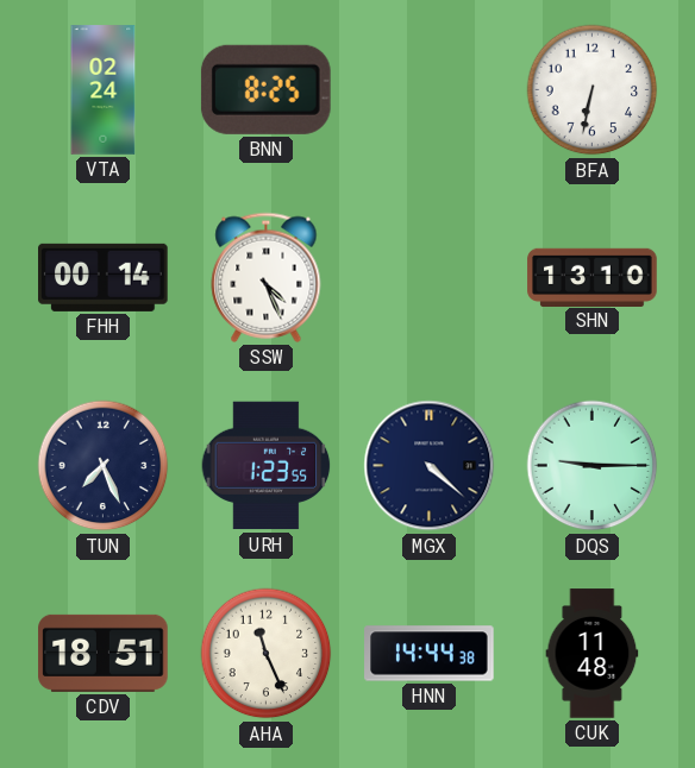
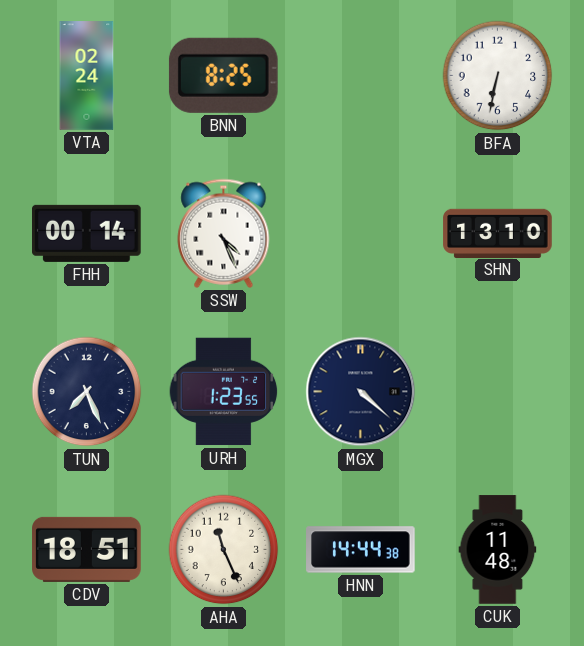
DQS: 9:15 -> none
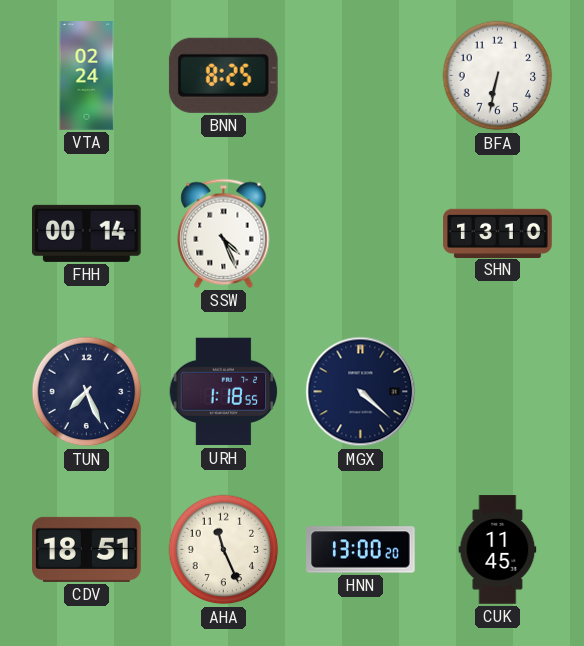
URH: 1:23 -> 1:18
HNN: 14:44 -> 13:00
CUK: 11:48 -> 11:45
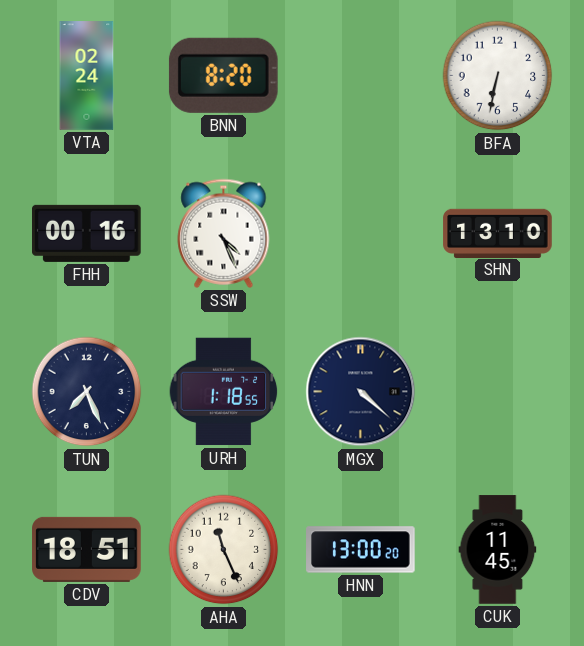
BNN: 8:25 -> 8:20
FHH: 00:14 -> 00:16
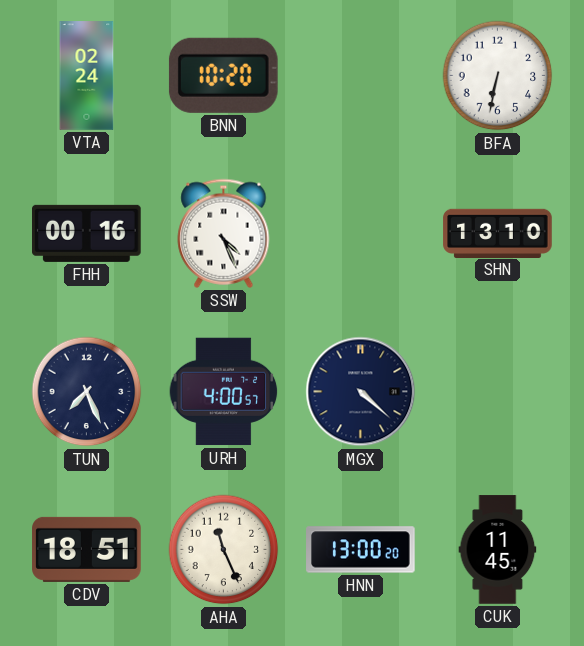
BNN: 8:20 -> 10:20
URH: 1:18 -> 4:00
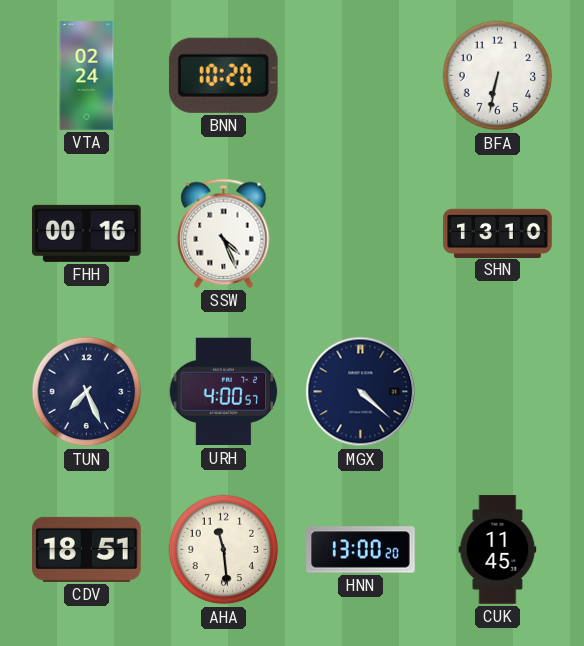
AHA: 11:26 -> 11:29
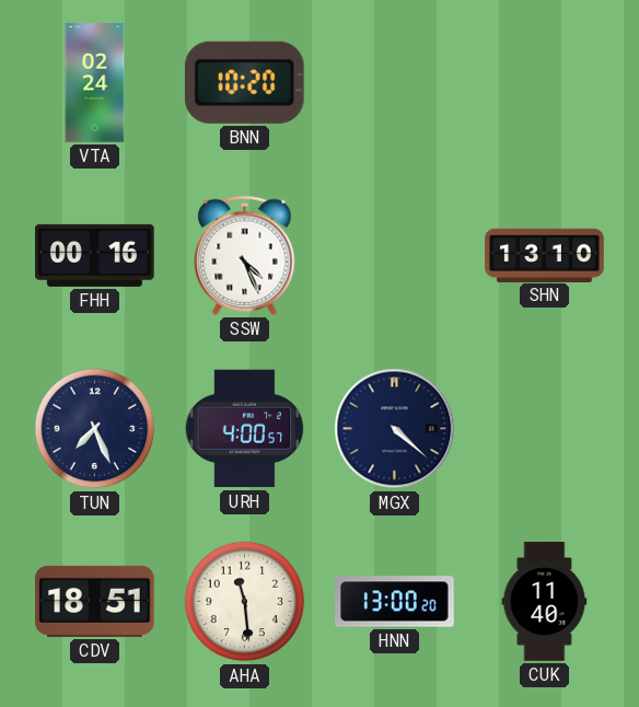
BFA: 6:32 -> none
CUK: 11:45 -> 11:40
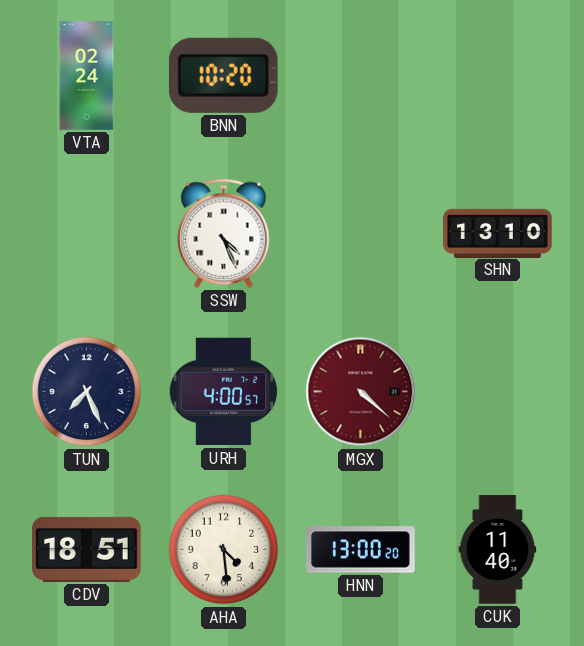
FHH: 00:16 -> none
MGX dial: navy -> burgundy
AHA: 11:29 -> 4:29
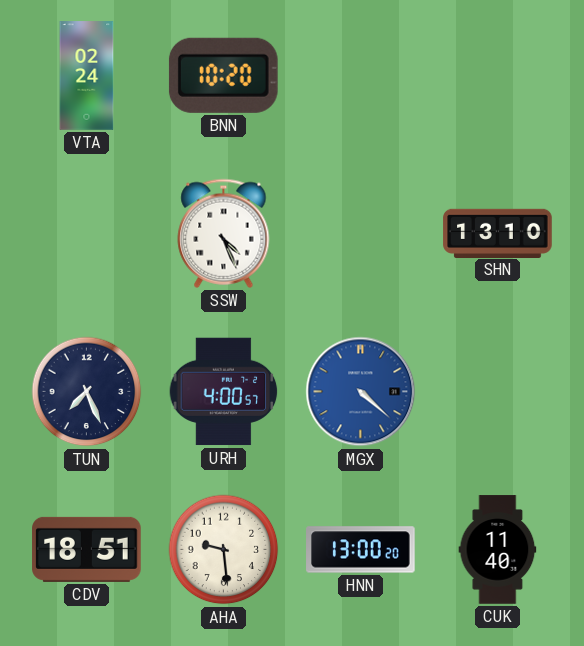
MGX dial: burgundy -> blue
AHA: 4:29 -> 9:29
